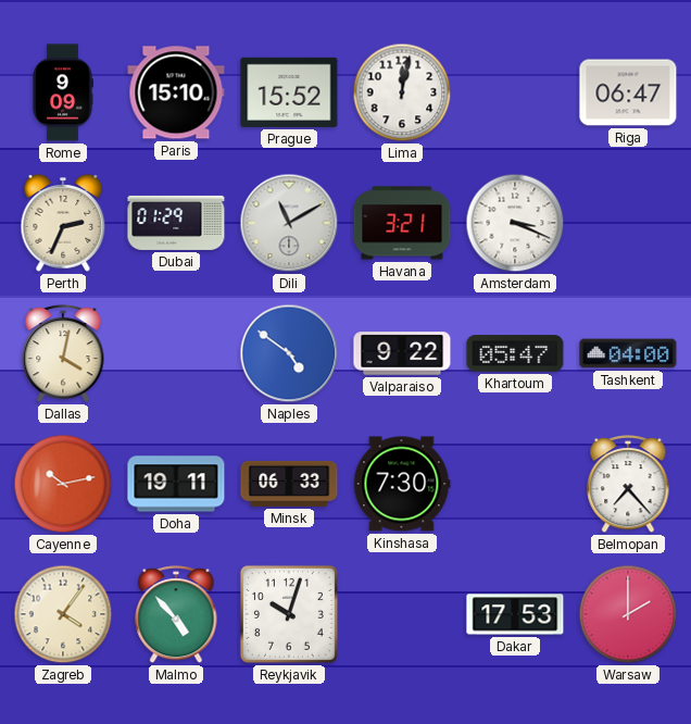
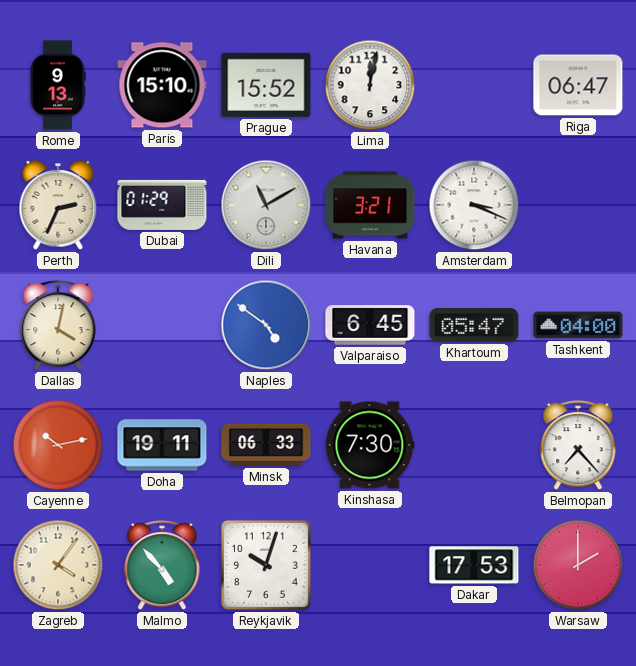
Rome: 9:09 -> 9:13
Valparaiso: 9:22 -> 6:45
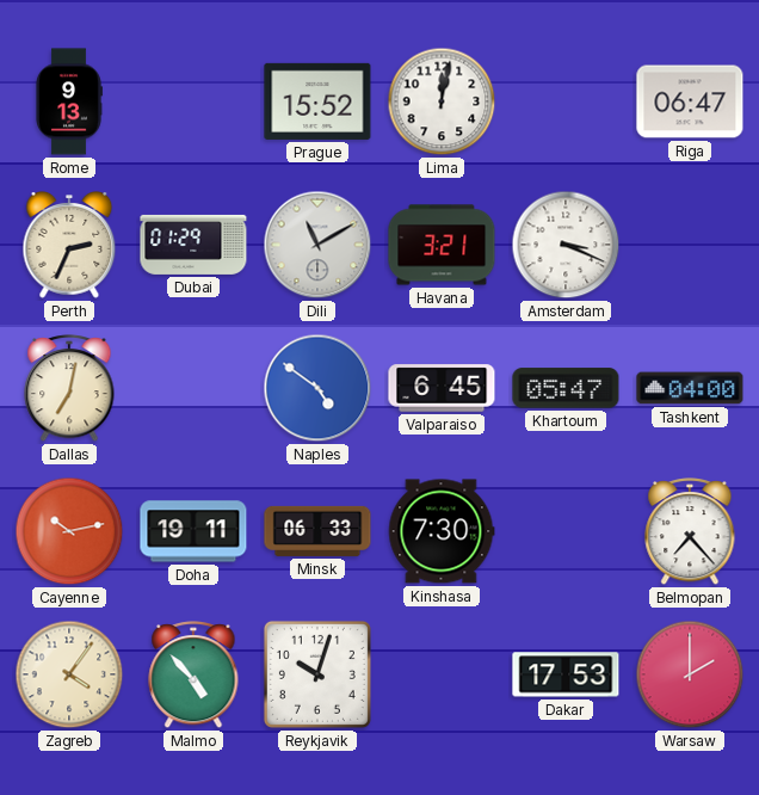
Paris: 15:10 -> none
Dallas: 4:02 -> 7:02
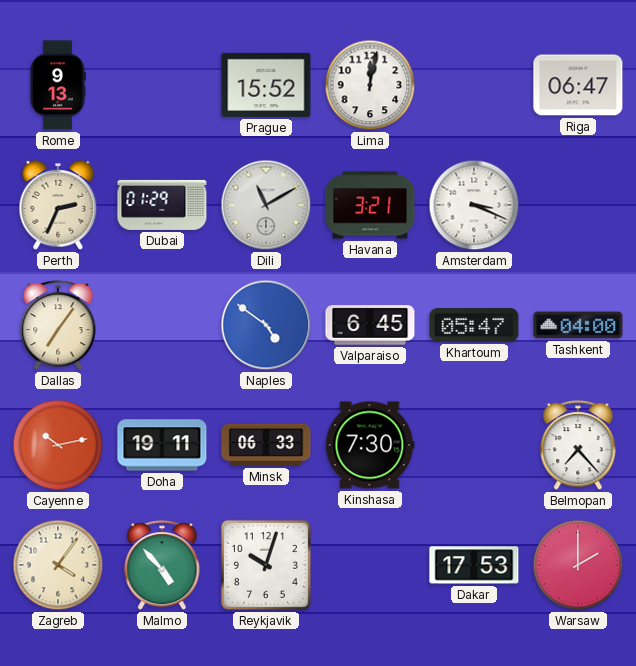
Dallas: 7:02 -> 7:06
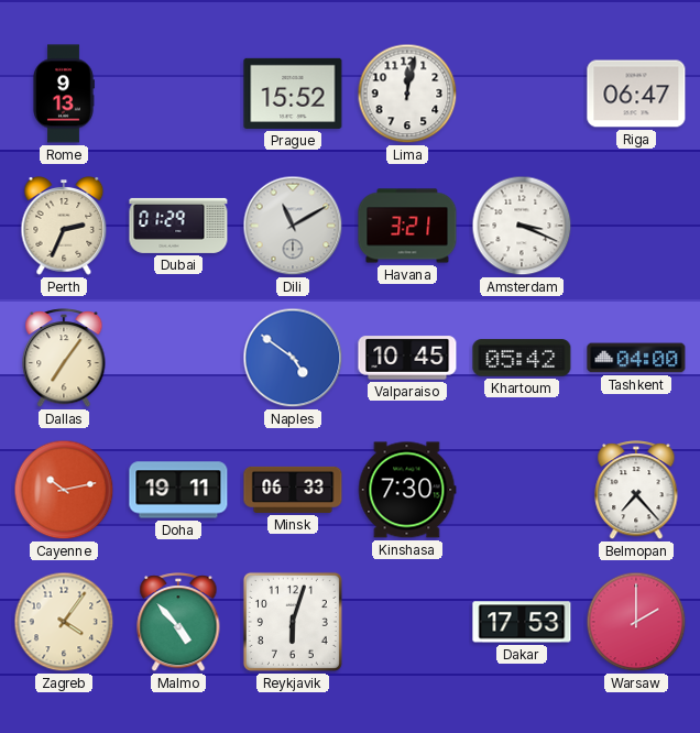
Valparaiso: 6:45 -> 10:45
Khartoum: 05:47 -> 05:42
Reykjavik: 10:03 -> 6:03
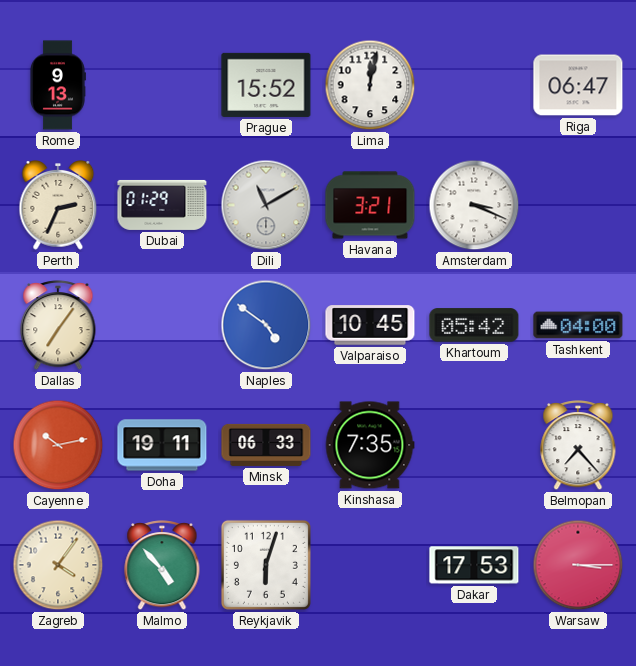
Kinshasa: 7:30 -> 7:35
Warsaw: 2:00 -> 3:15
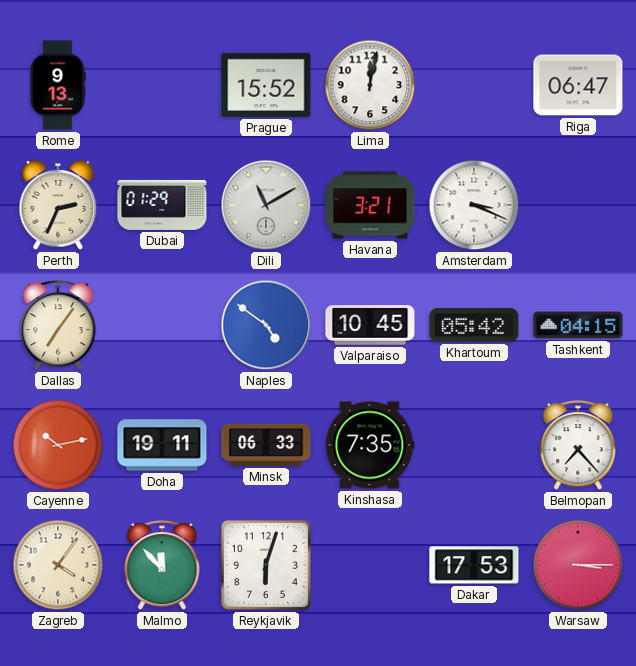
Tashkent: 04:00 -> 04:15
Malmo: 4:53 -> 11:53
